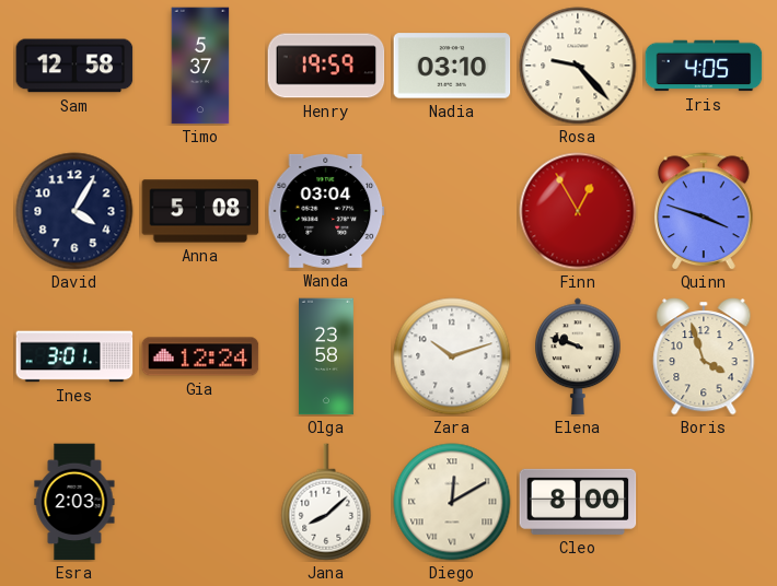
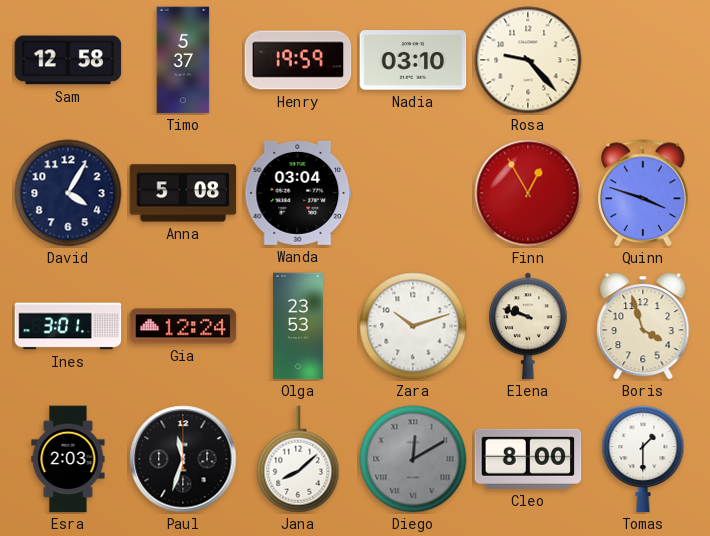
Iris: 4:05 -> none
Olga: 23:58 -> 23:53
Paul: none -> 11:33
Diego dial: cream -> grey
Tomas: none -> 1:30
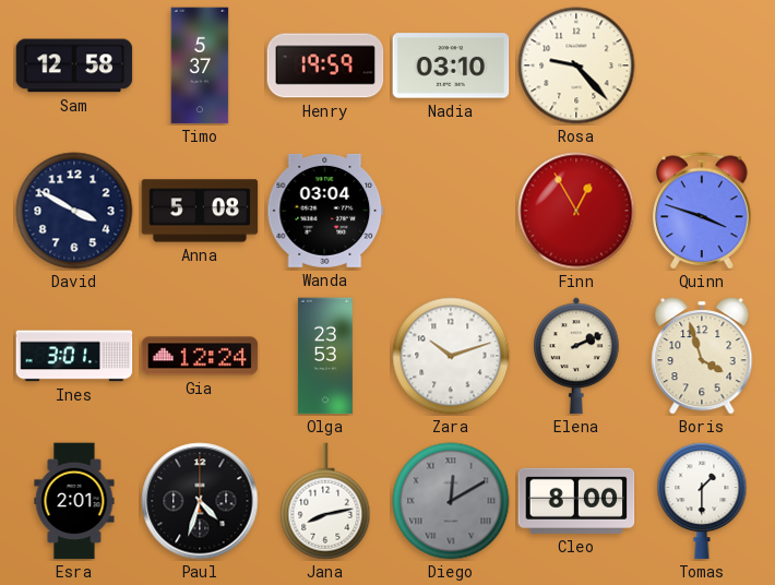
David: 4:05 -> 3:50
Elena: 9:48 -> 2:11
Esra: 2:03 -> 2:01
Paul: 11:33 -> 4:33
Jana: 8:08 -> 8:13
